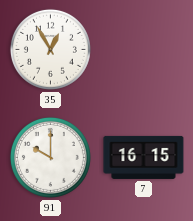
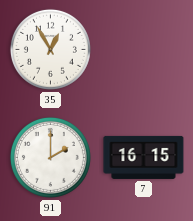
91: 10:00 -> 2:00
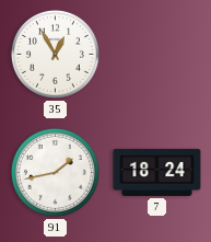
91: 2:00 -> 1:43
7: 16:15 -> 18:24
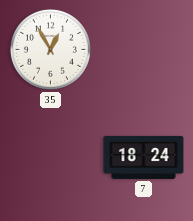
91: 1:43 -> none
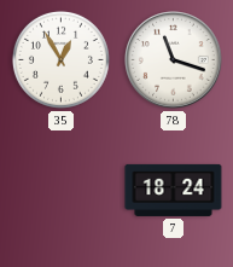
78: none -> 11:18
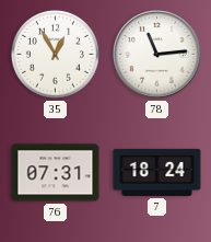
78: 11:18 -> 11:14
76: none -> 07:31
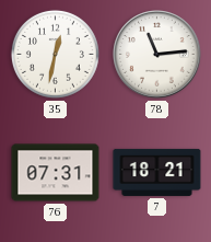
35: 12:55 -> 12:32
7: 18:24 -> 18:21
